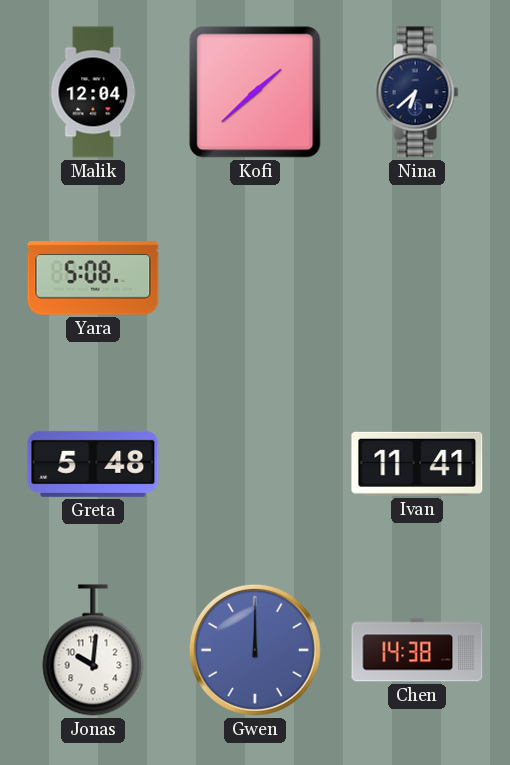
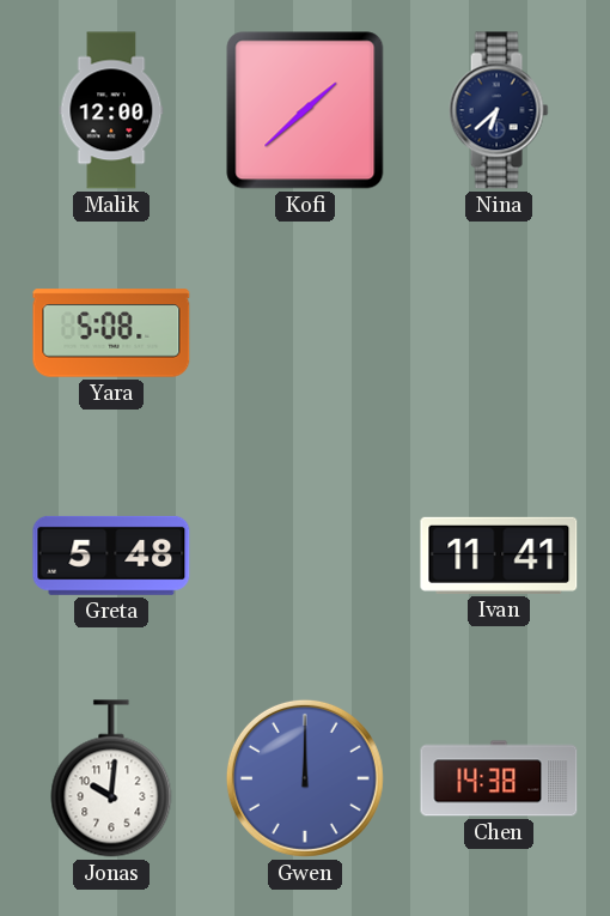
Malik: 12:04 -> 12:00
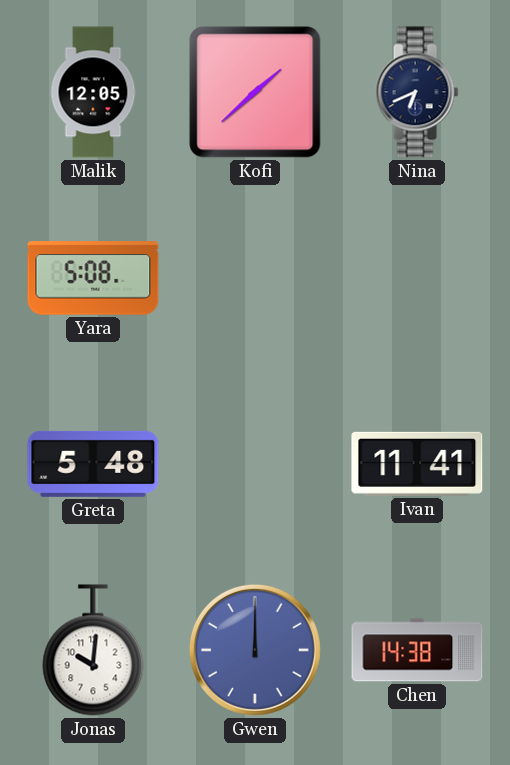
Malik: 12:00 -> 12:05
Nina: 6:38 -> 6:41
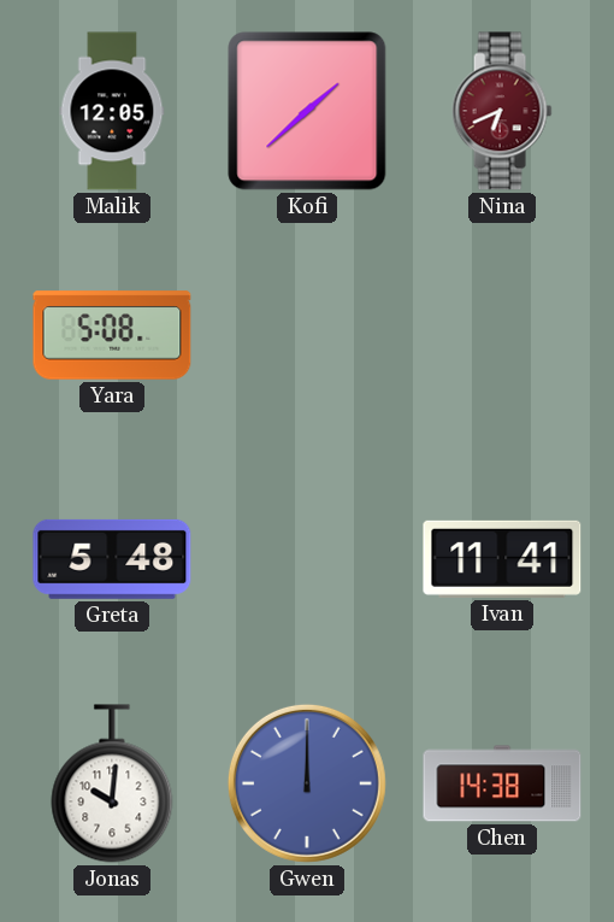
Nina dial: navy -> burgundy
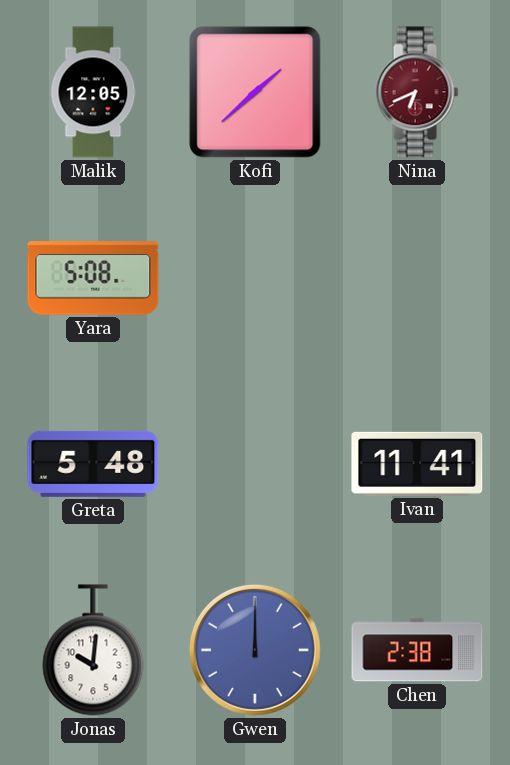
Chen: 14:38 -> 2:38
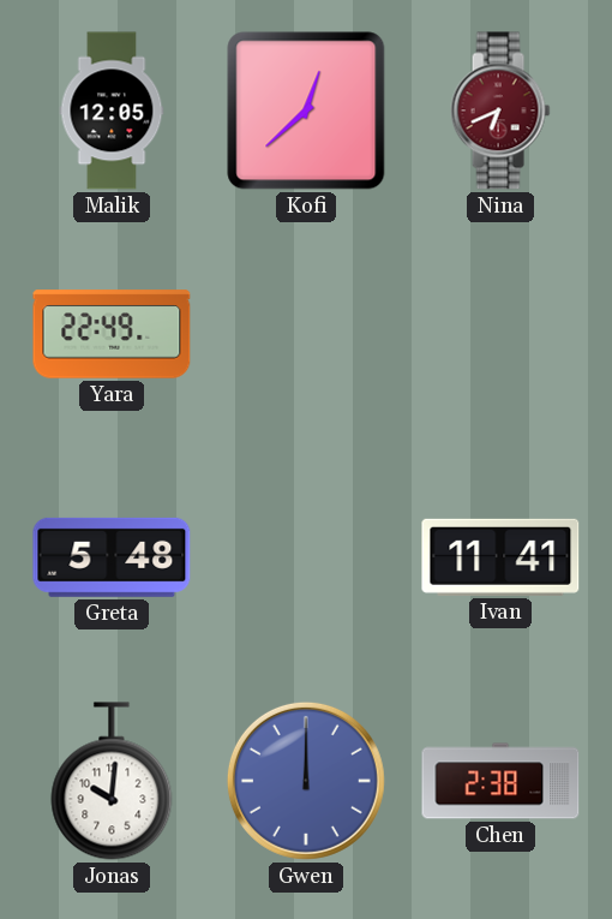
Kofi: 1:38 -> 12:38
Yara: 5:08 -> 22:49
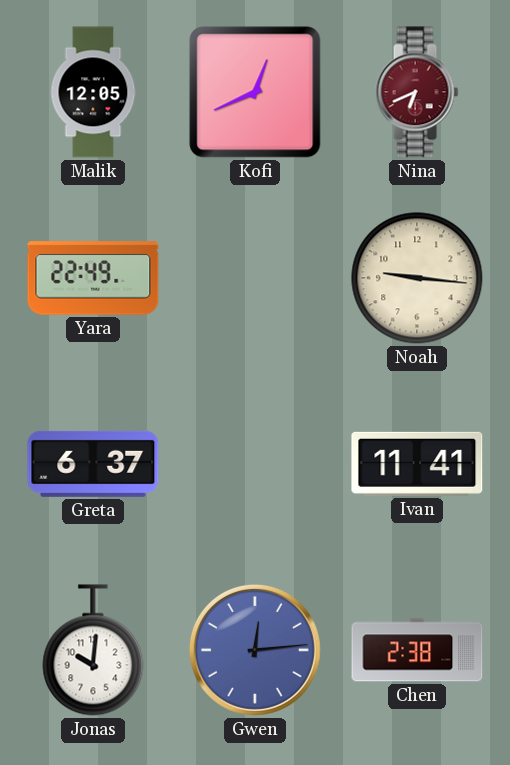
Kofi: 12:38 -> 12:41
Noah: none -> 9:16
Greta: 5:48 -> 6:37
Gwen: 12:00 -> 12:14
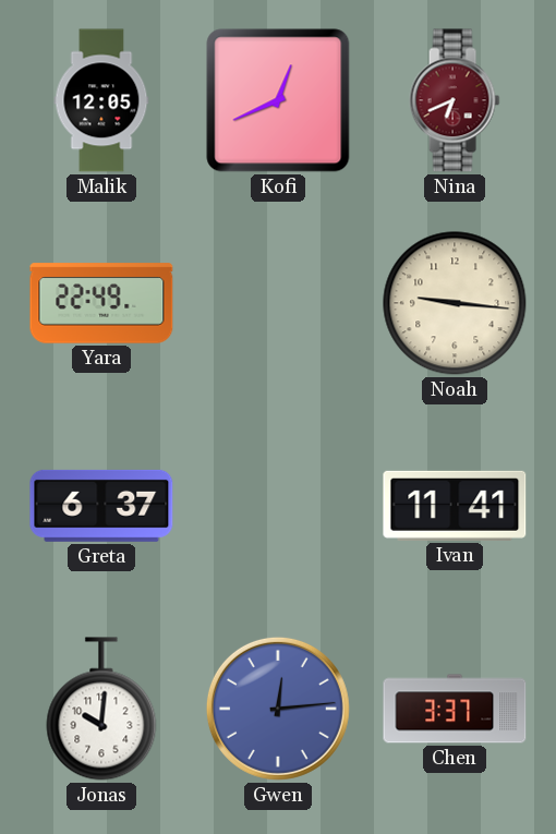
Chen: 2:38 -> 3:37
